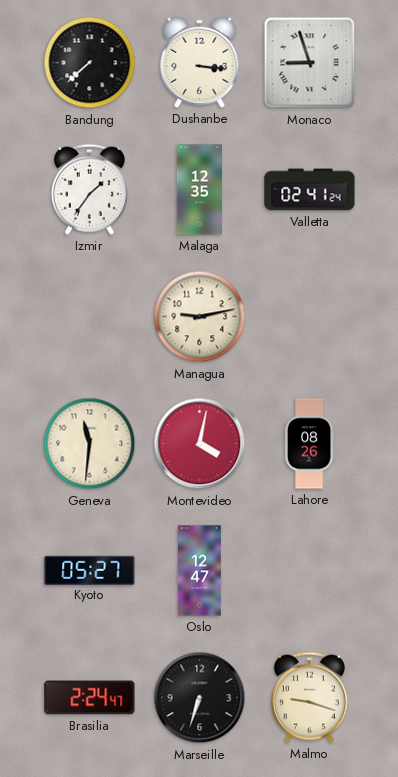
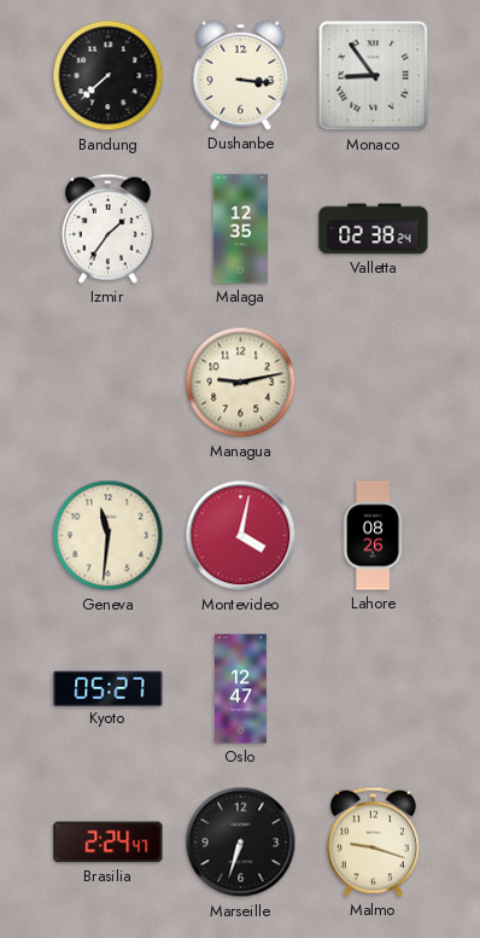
Monaco: 8:57 -> 8:54
Valletta: 02:41 -> 02:38
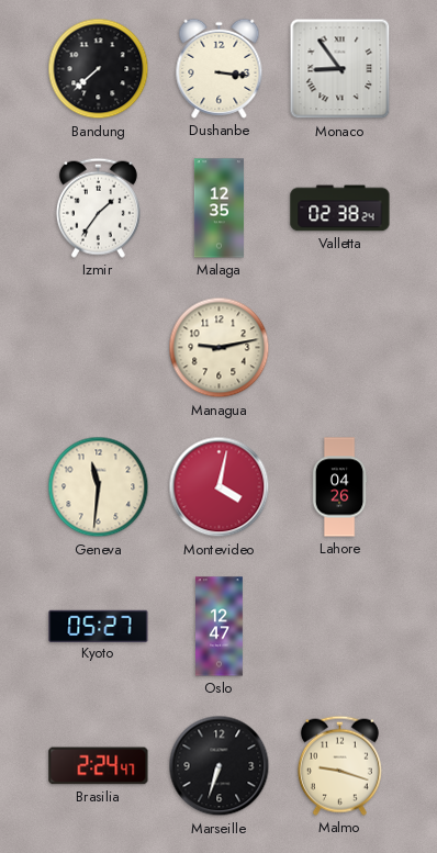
Lahore: 08:26 -> 04:26
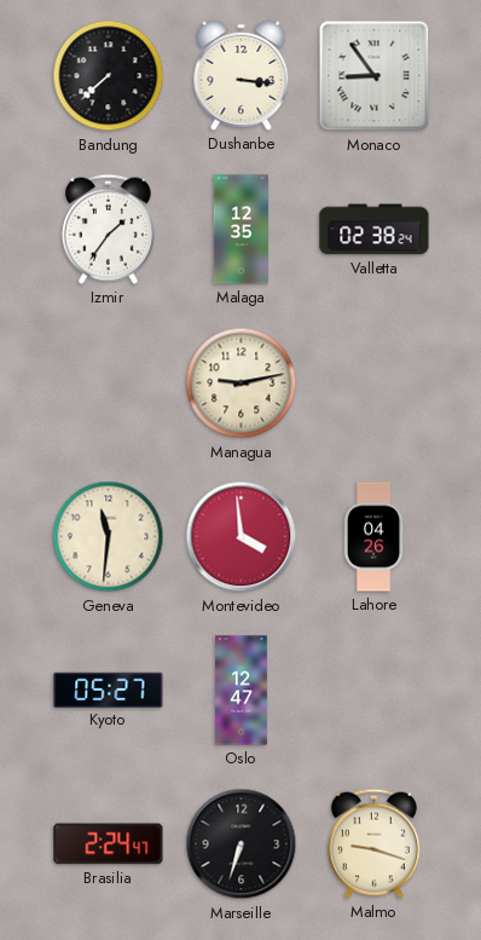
Montevideo: 4:02 -> 3:59
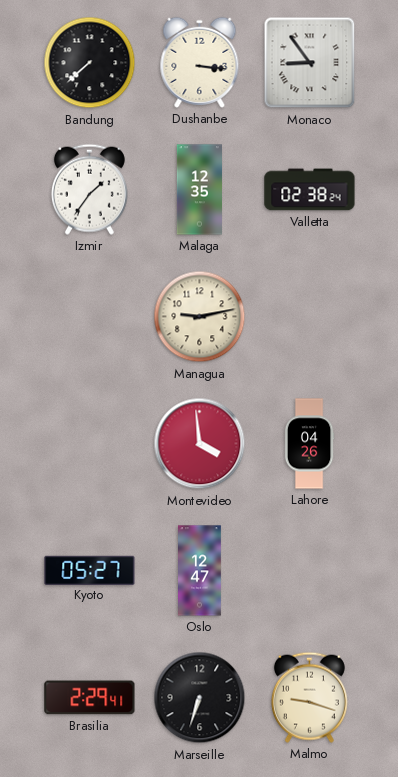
Geneva: 11:31 -> none
Brasilia: 2:24 -> 2:29
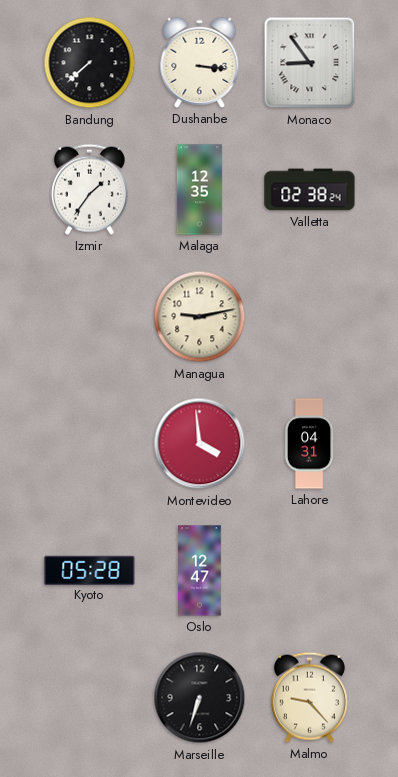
Lahore: 04:26 -> 04:31
Kyoto: 05:27 -> 05:28
Brasilia: 2:29 -> none
Malmo: 9:18 -> 9:23
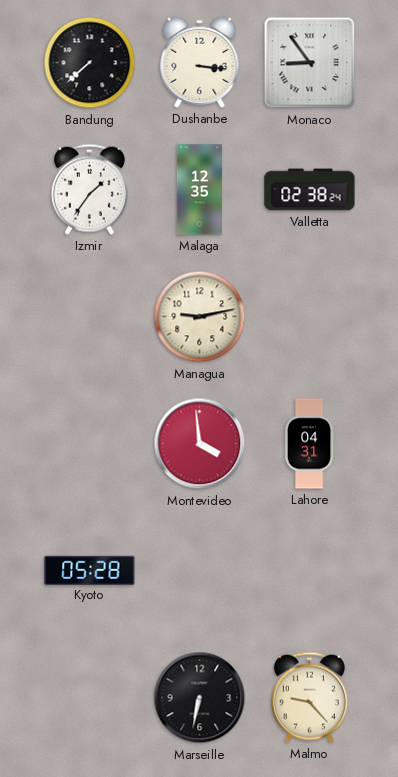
Oslo: 12:47 -> none
Marseille: 6:33 -> 6:32
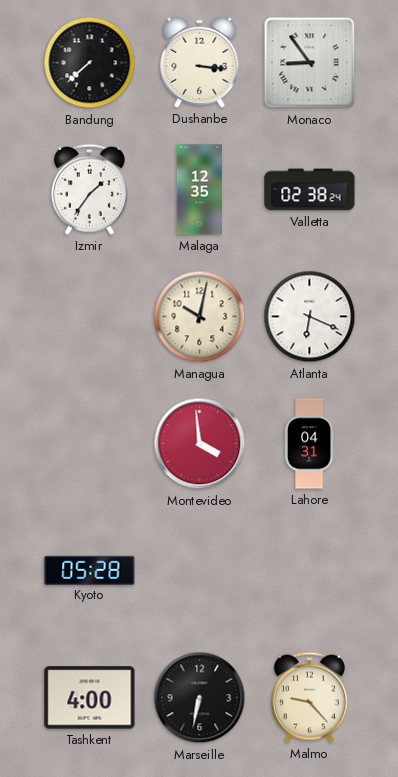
Managua: 9:13 -> 10:02
Atlanta: none -> 6:19
Tashkent: none -> 4:00
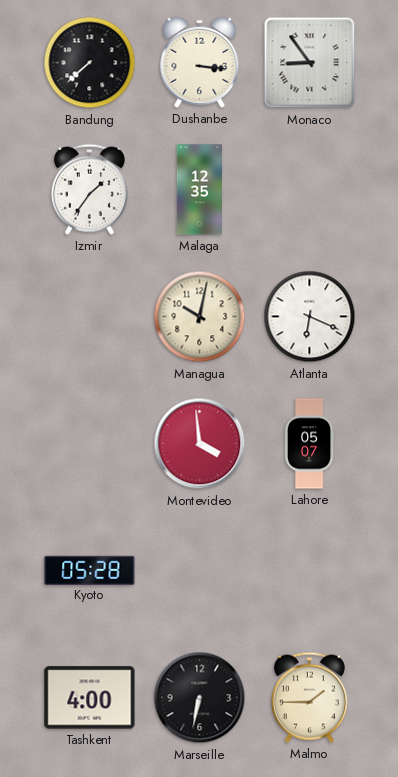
Valletta: 02:38 -> none
Lahore: 04:31 -> 05:07
Malmo: 9:23 -> 1:45
